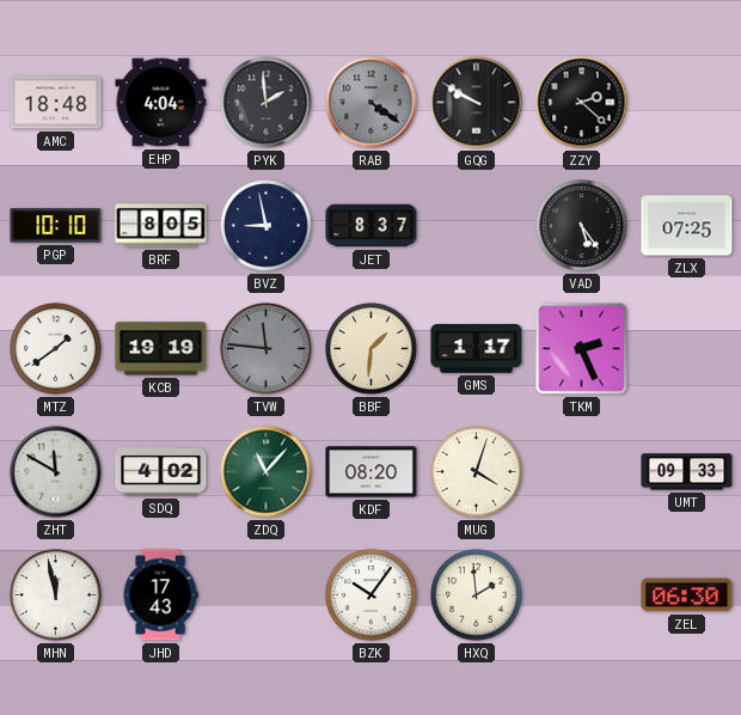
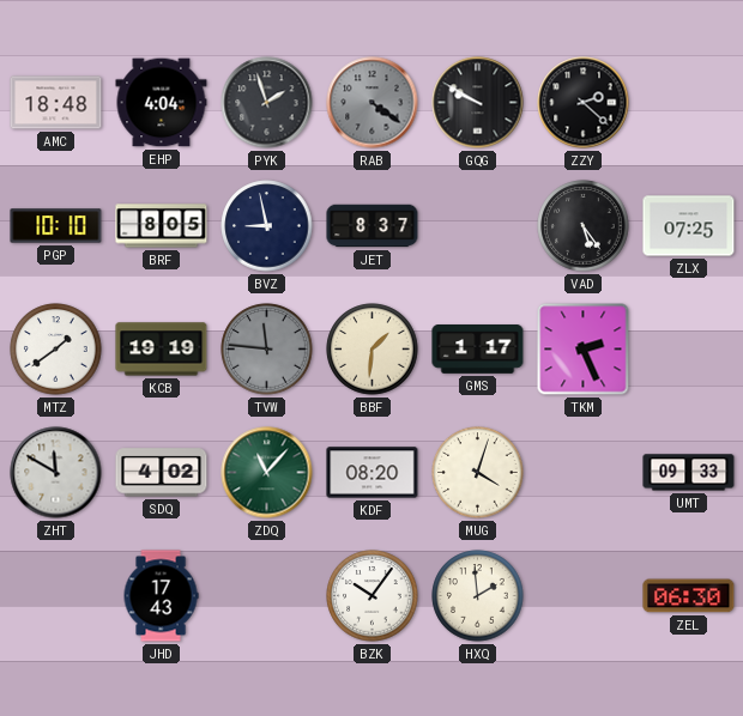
PYK: 1:59 -> 1:57
MHN: 11:58 -> none
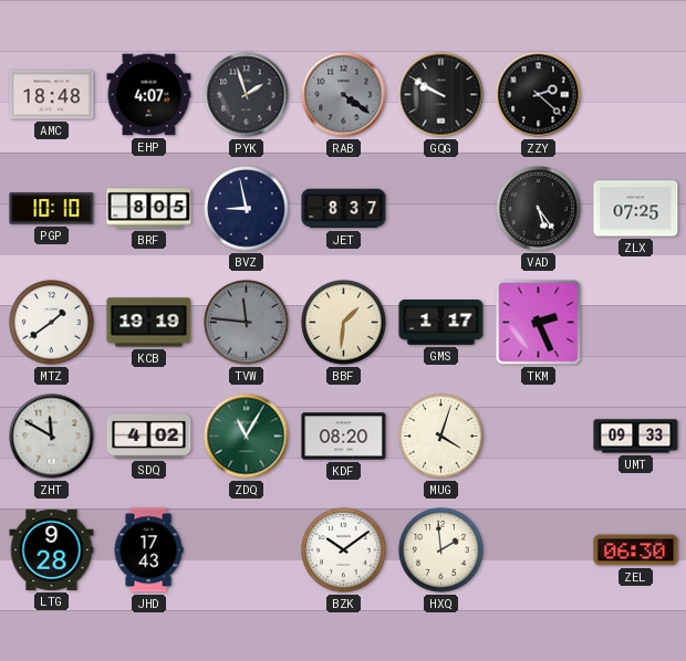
EHP: 4:04 -> 4:07
ZDQ: 11:07 -> 11:05
LTG: none -> 9:28
BZK: 10:06 -> 10:09
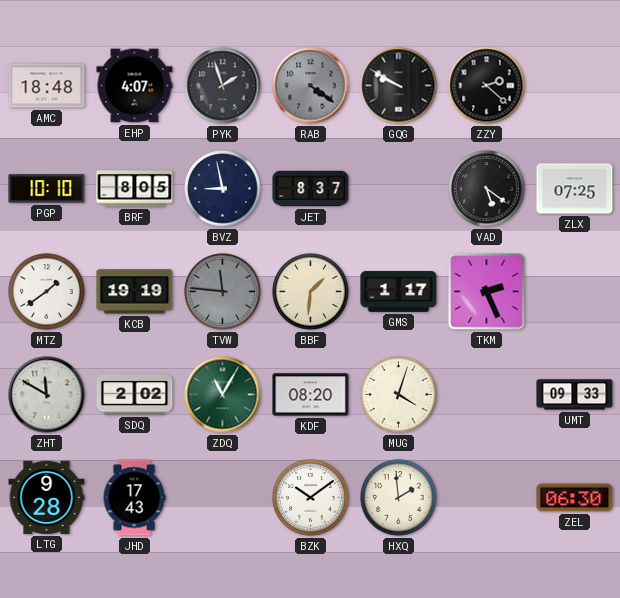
VAD: 5:24 -> 5:21
SDQ: 4:02 -> 2:02
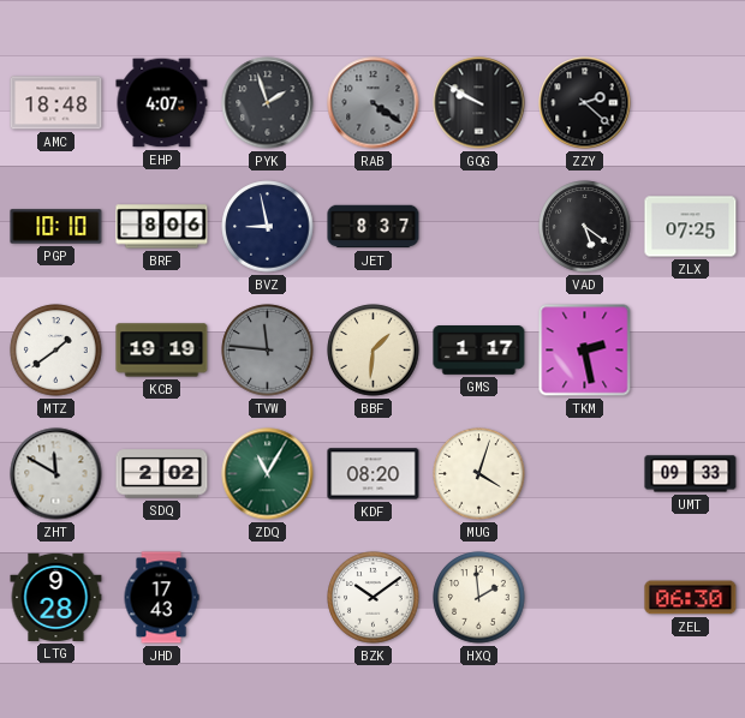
BRF: 8:05 -> 8:06
TKM: 2:26 -> 2:28
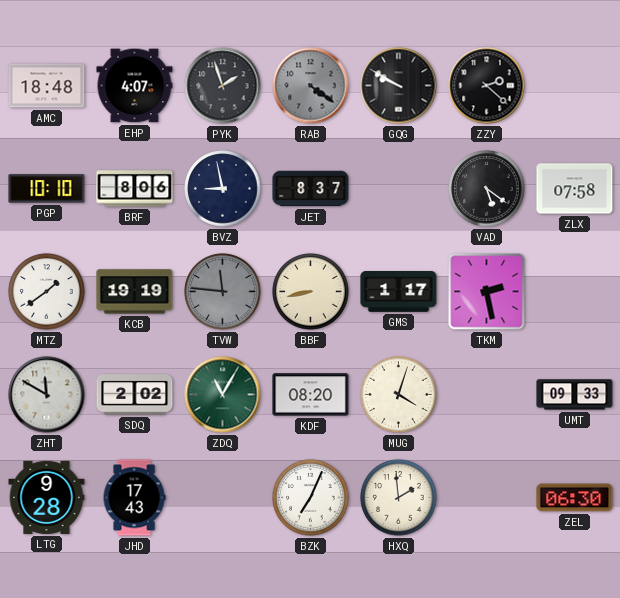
ZLX: 07:25 -> 07:58
BBF: 1:31 -> 8:43
BZK: 10:09 -> 7:04
